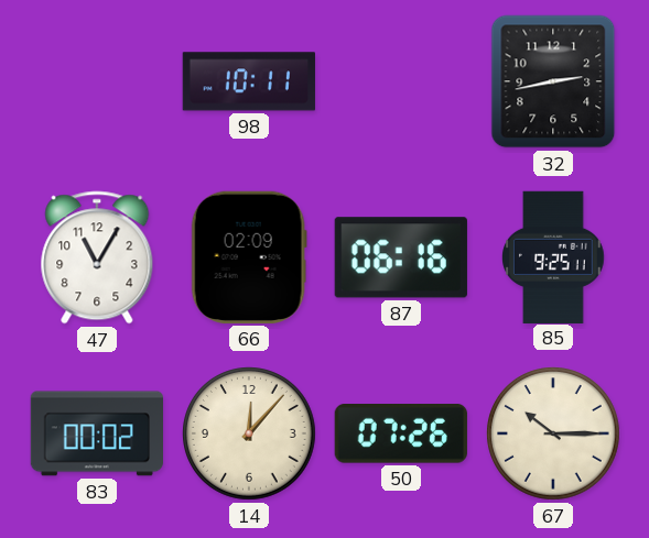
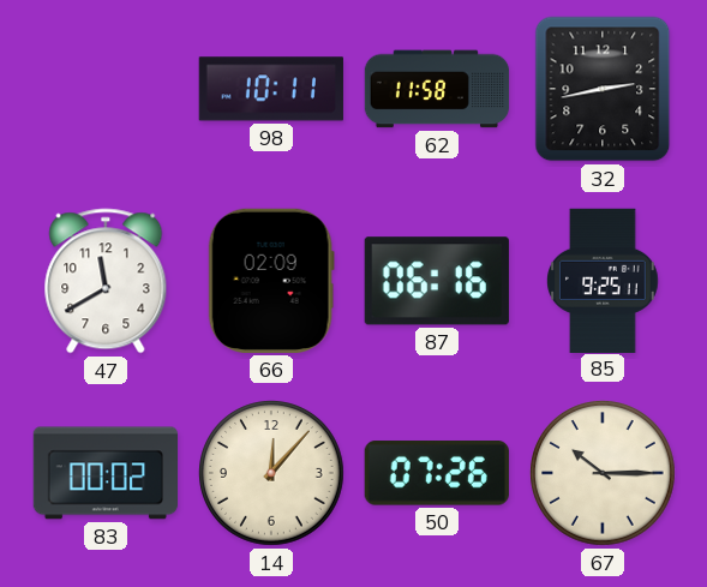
62: none -> 11:58
47: 11:05 -> 11:40
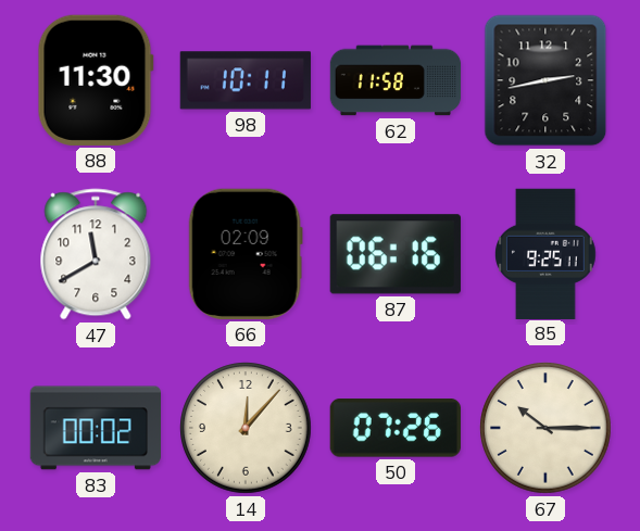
88: none -> 11:30
